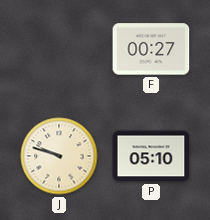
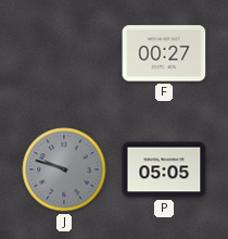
J dial: cream -> grey
P: 05:10 -> 05:05
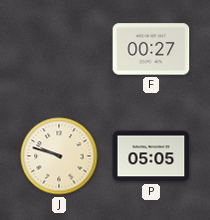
J dial: grey -> cream
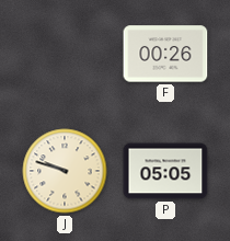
F: 00:27 -> 00:26
